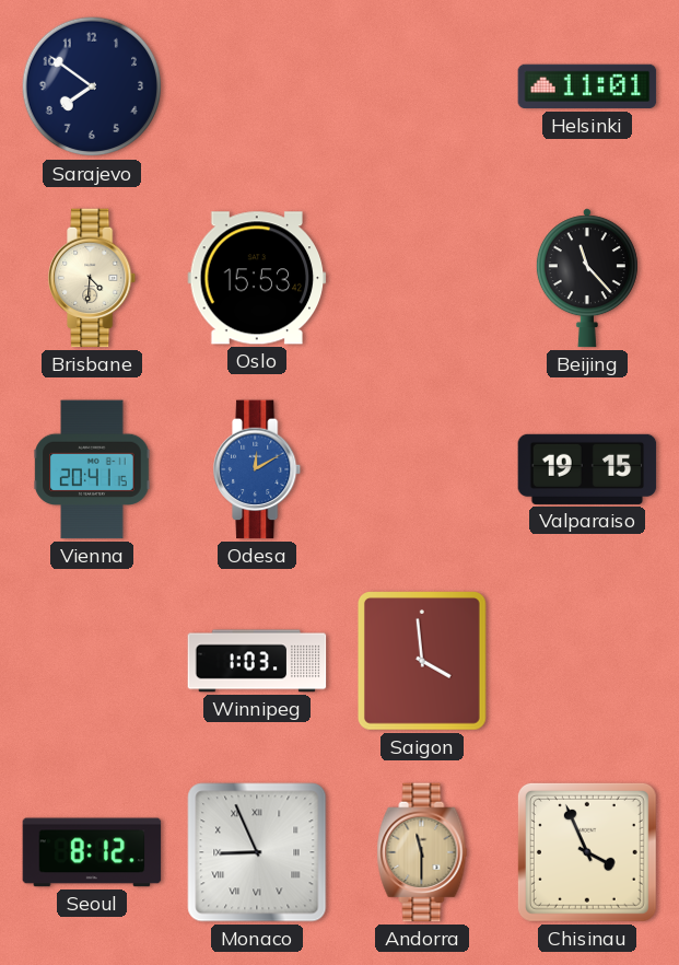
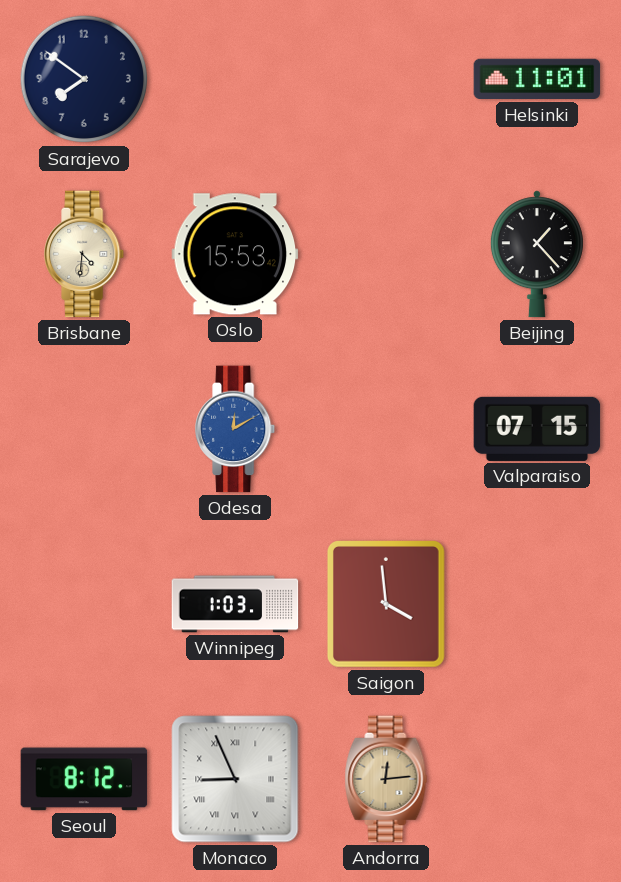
Beijing: 11:23 -> 1:23
Vienna: 20:41 -> none
Valparaiso: 19:15 -> 07:15
Andorra: 11:30 -> 12:14
Chisinau: 3:56 -> none
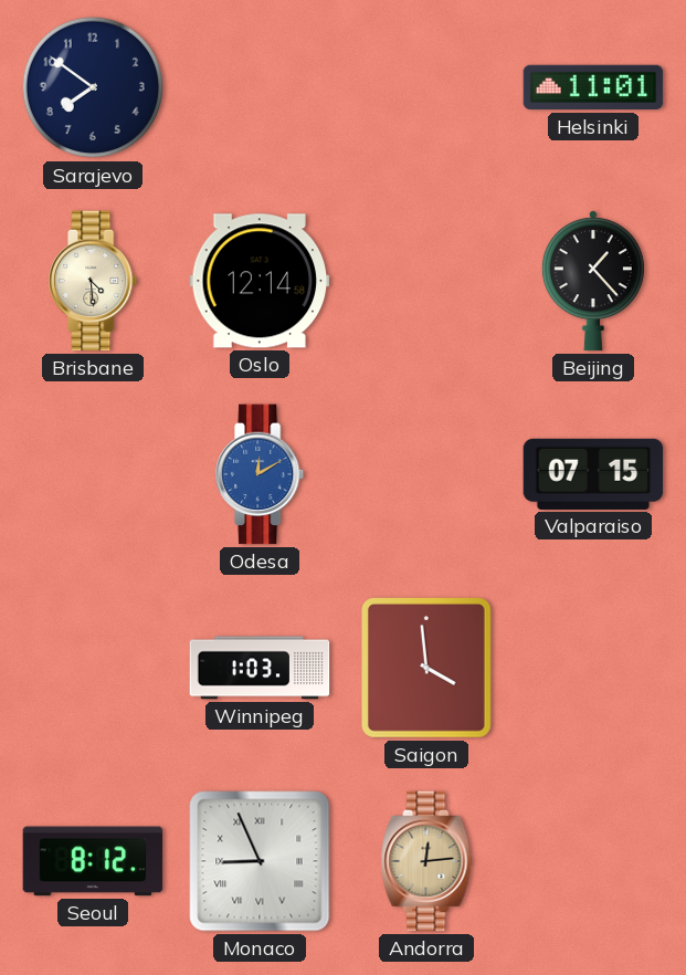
Brisbane: 4:31 -> 4:29
Oslo: 15:53 -> 12:14
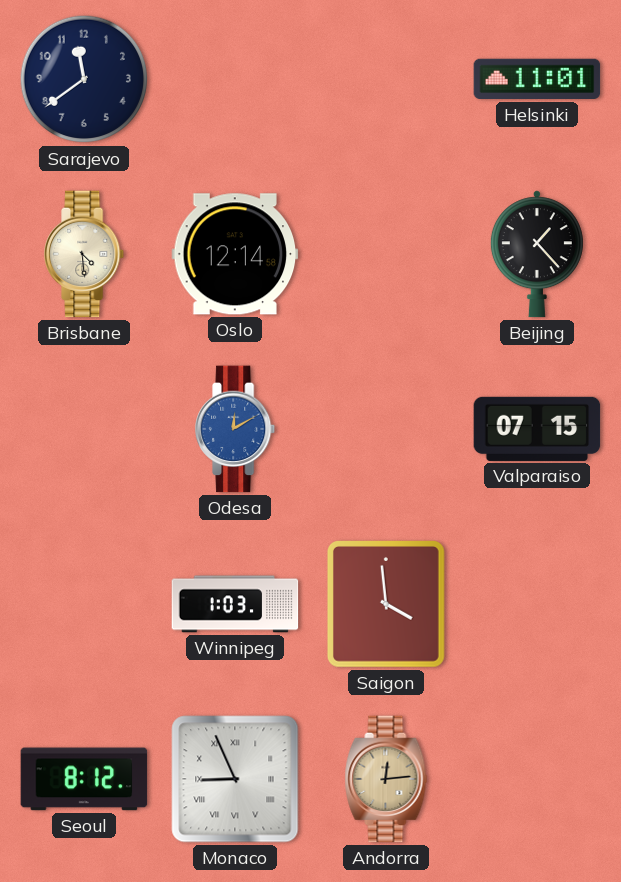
Sarajevo: 7:51 -> 11:39
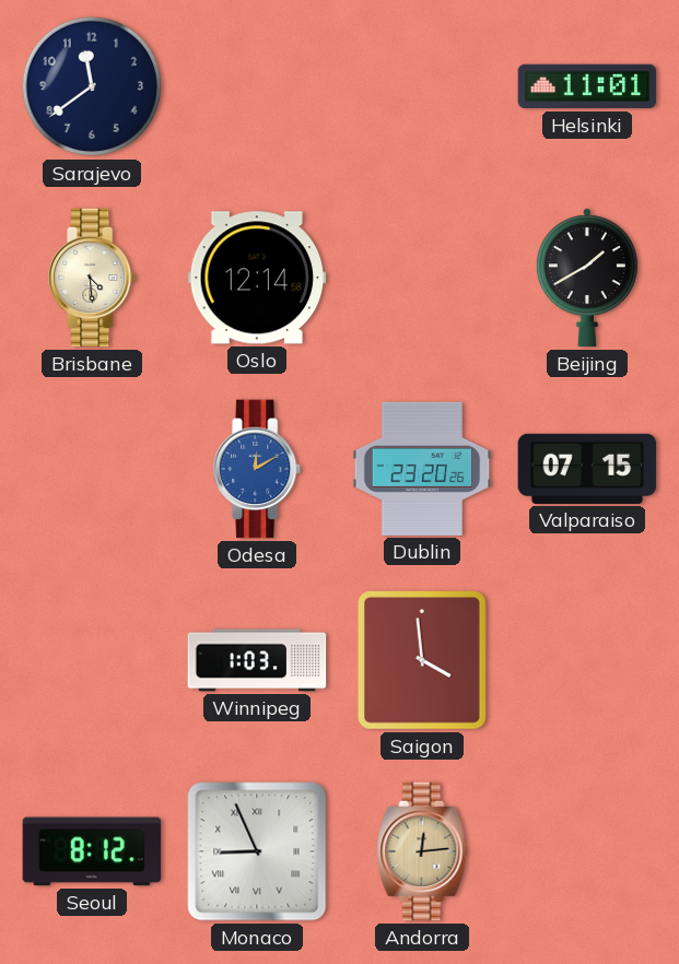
Beijing: 1:23 -> 1:40
Dublin: none -> 23:20
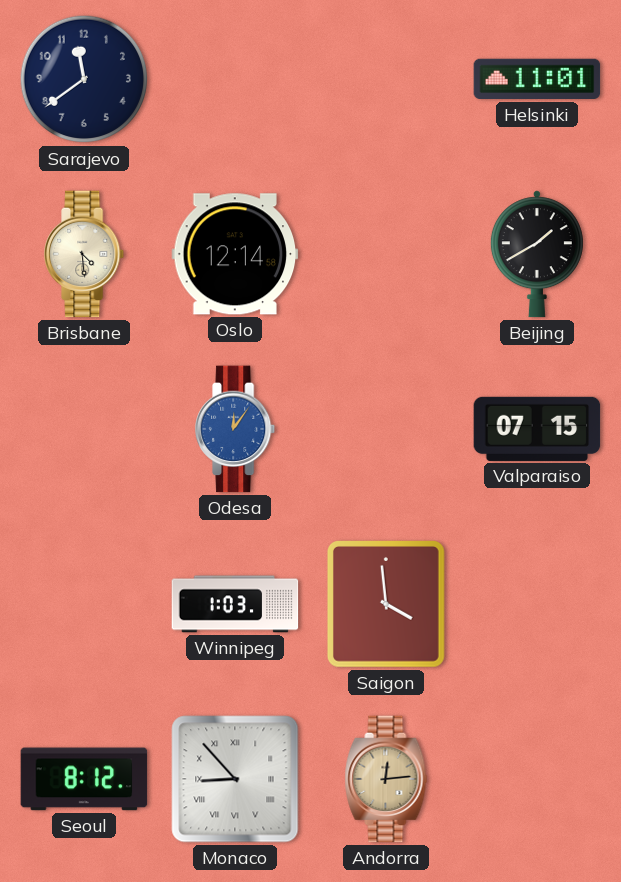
Odesa: 12:10 -> 12:06
Dublin: 23:20 -> none
Monaco: 8:56 -> 8:53
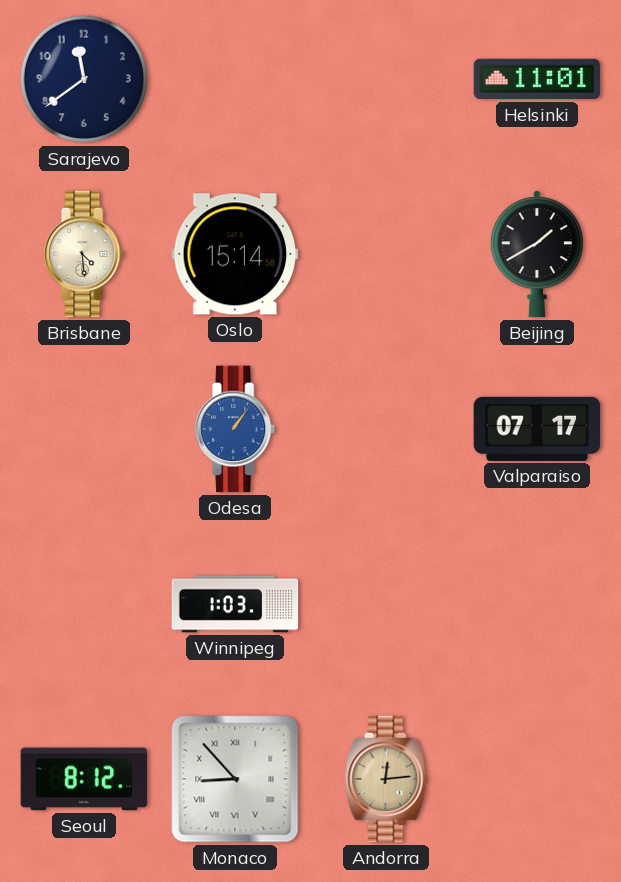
Oslo: 12:14 -> 15:14
Odesa: 12:06 -> 1:06
Valparaiso: 07:15 -> 07:17
Saigon: 3:59 -> none
